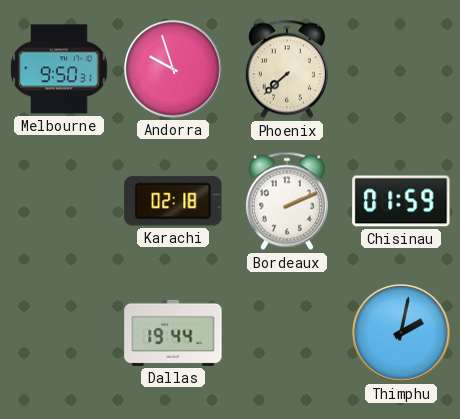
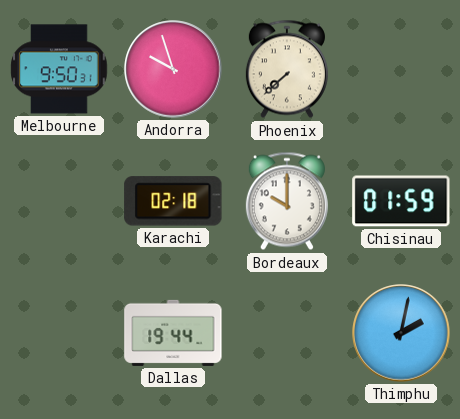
Bordeaux: 2:11 -> 10:00
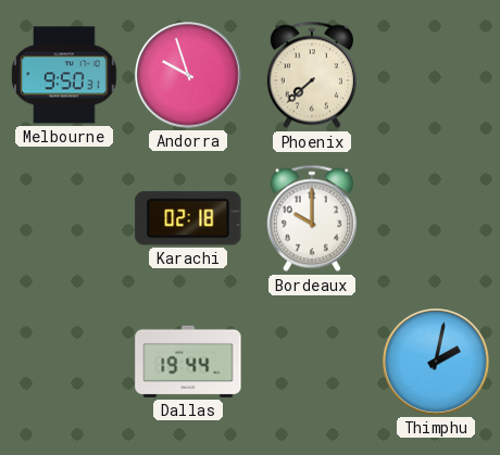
Chisinau: 01:59 -> none
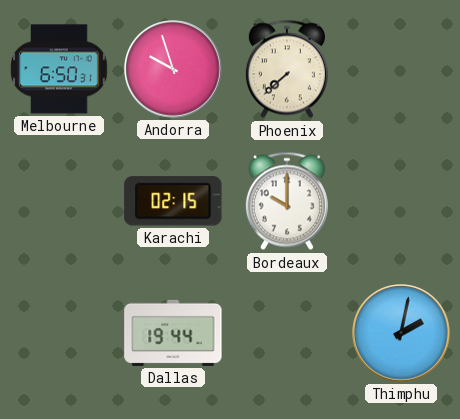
Melbourne: 9:50 -> 6:50
Karachi: 02:18 -> 02:15
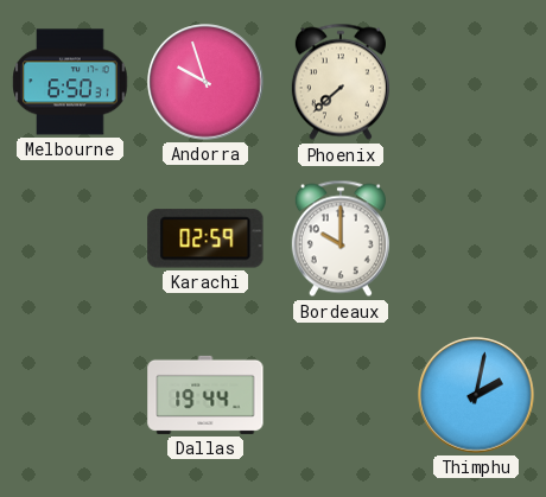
Karachi: 02:15 -> 02:59
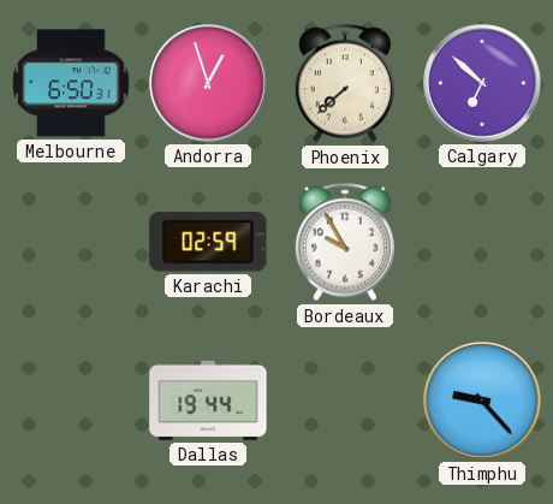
Andorra: 9:57 -> 12:57
Calgary: none -> 6:52
Bordeaux: 10:00 -> 9:55
Thimphu: 2:02 -> 9:23
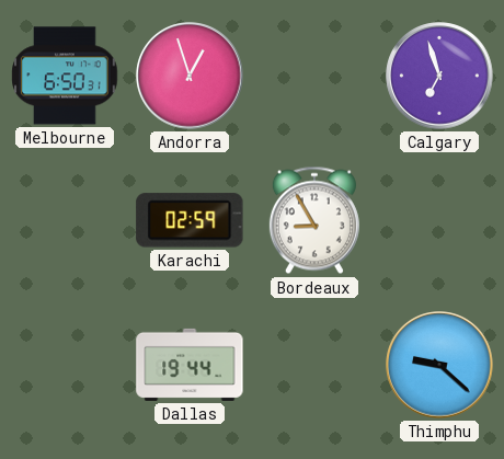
Phoenix: 7:38 -> none
Calgary: 6:52 -> 6:57
Bordeaux: 9:55 -> 8:55
Thimphu: 9:23 -> 9:22
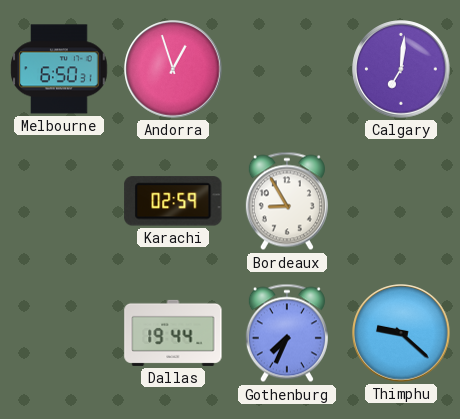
Calgary: 6:57 -> 7:01
Gothenburg: none -> 7:34
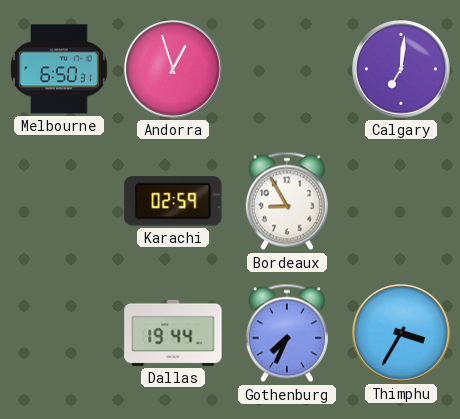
Thimphu: 9:22 -> 3:35
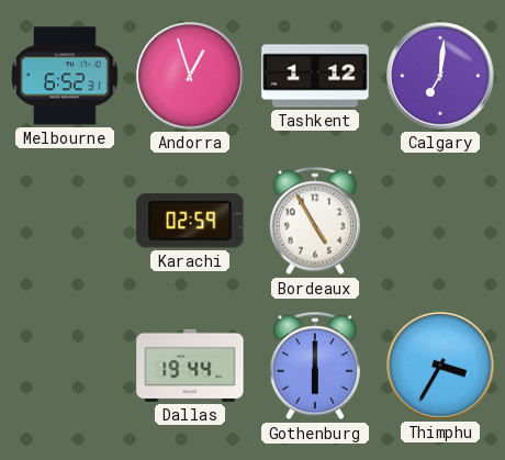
Melbourne: 6:50 -> 6:52
Tashkent: none -> 1:12
Bordeaux: 8:55 -> 4:55
Gothenburg: 7:34 -> 6:00
